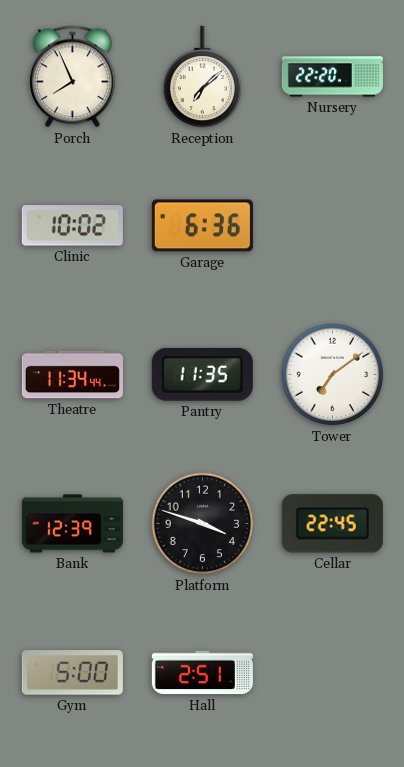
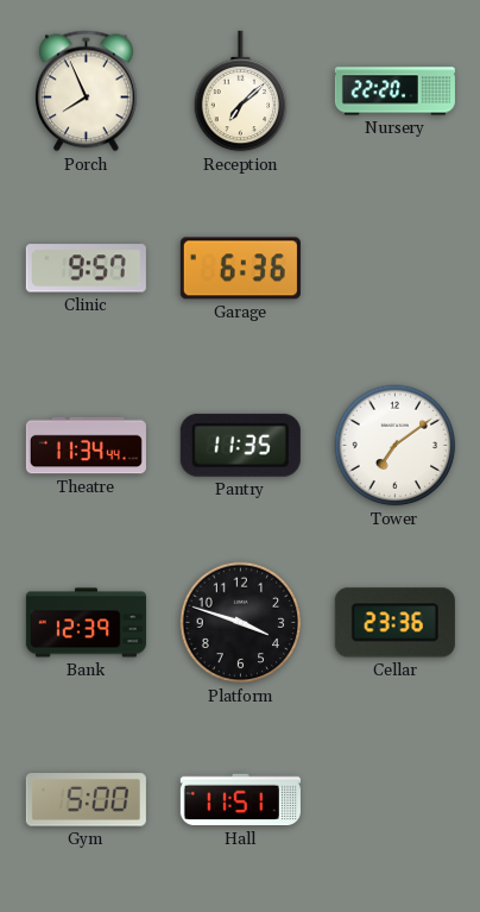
Clinic: 10:02 -> 9:57
Cellar: 22:45 -> 23:36
Hall: 2:51 -> 11:51
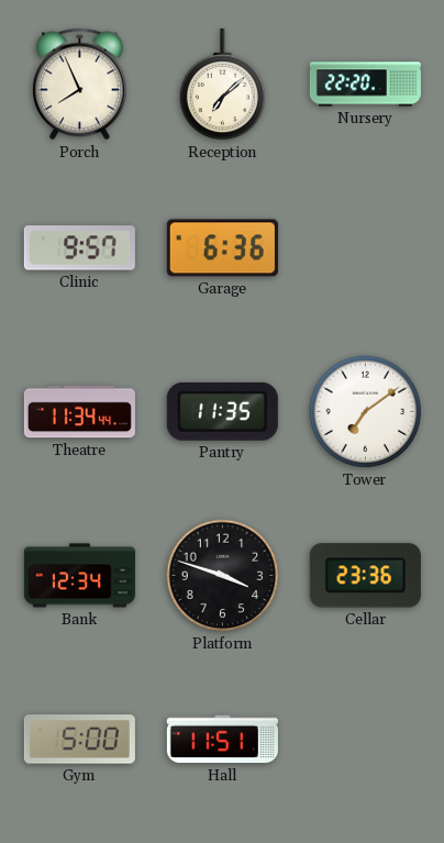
Bank: 12:39 -> 12:34
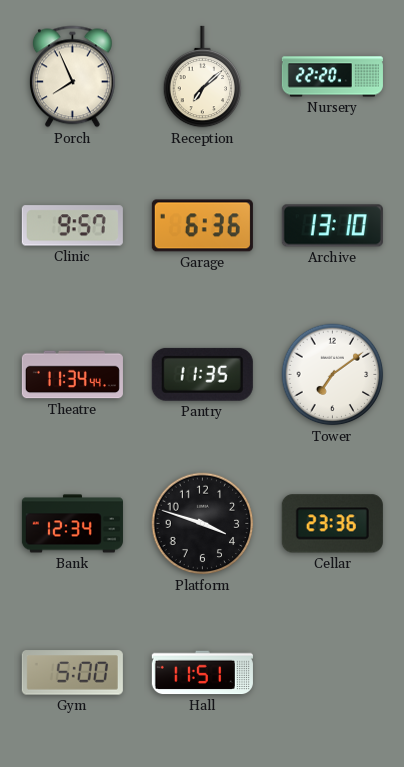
Archive: none -> 13:10
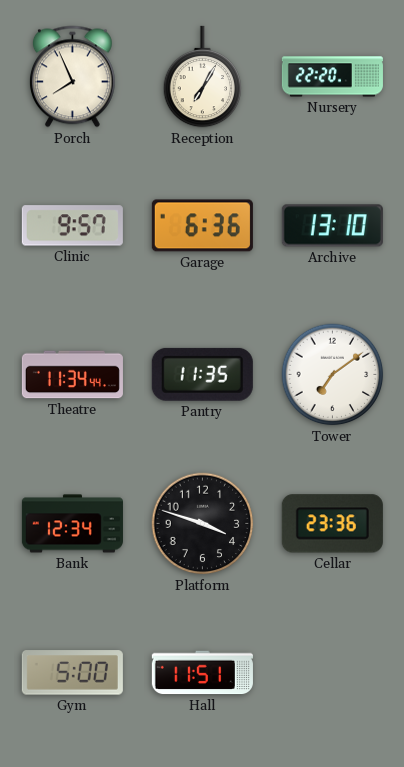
Reception: 7:08 -> 7:05
